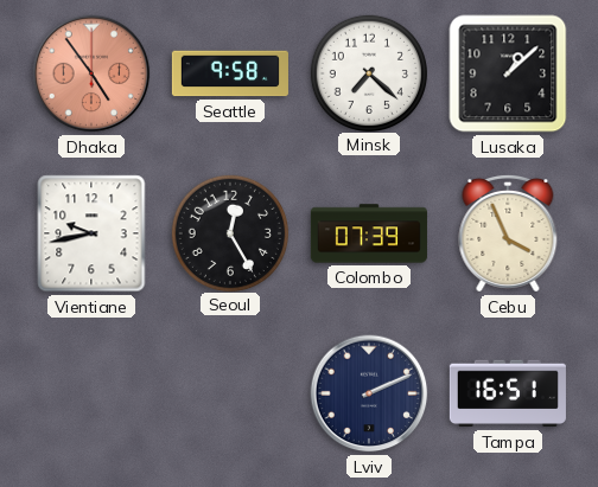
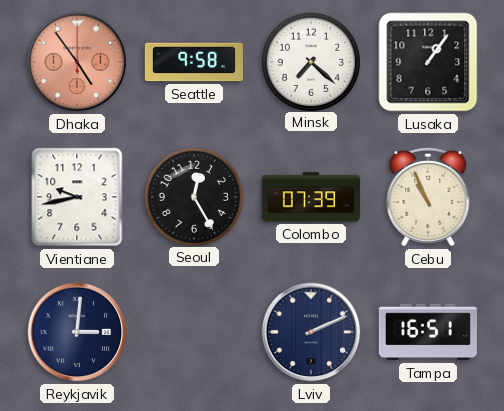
Lusaka: 1:08 -> 1:06
Cebu: 3:56 -> 10:56
Reykjavik: none -> 3:01
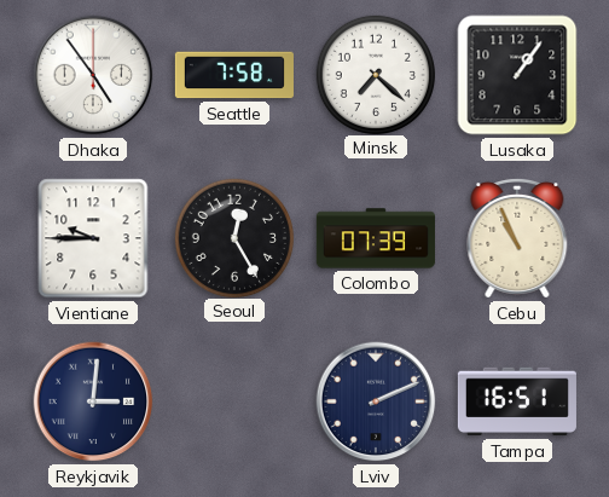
Dhaka dial: salmon -> white
Seattle: 9:58 -> 7:58
Vientiane: 9:43 -> 9:45
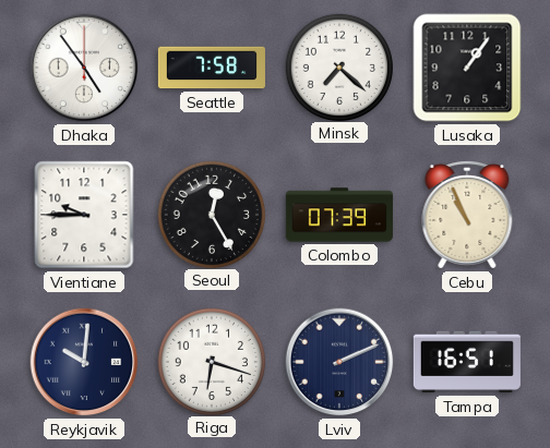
Reykjavik: 3:01 -> 10:01
Riga: none -> 6:18
